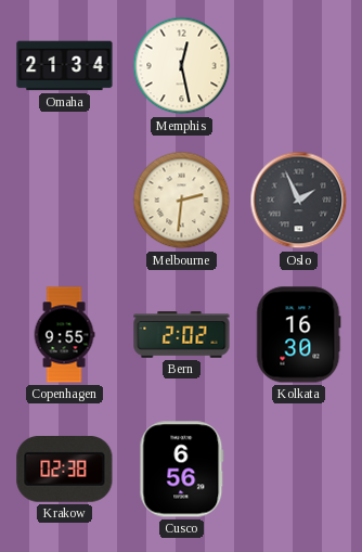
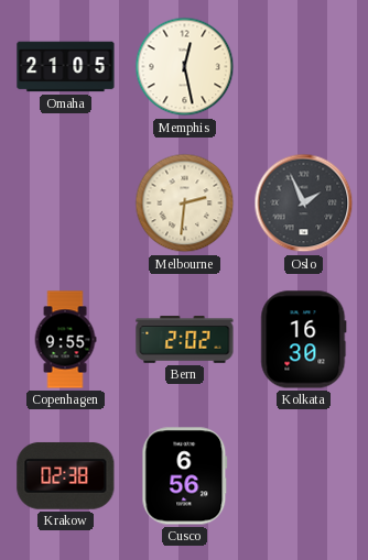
Omaha: 21:34 -> 21:05
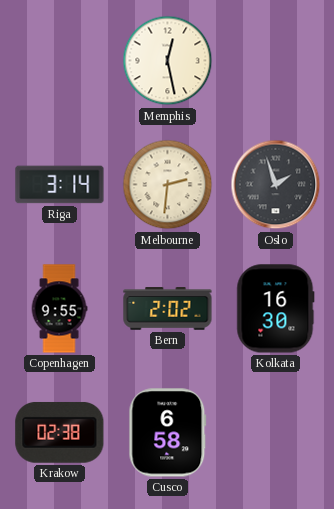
Omaha: 21:05 -> none
Riga: none -> 3:14
Oslo: 1:56 -> 1:57
Cusco: 6:56 -> 6:58
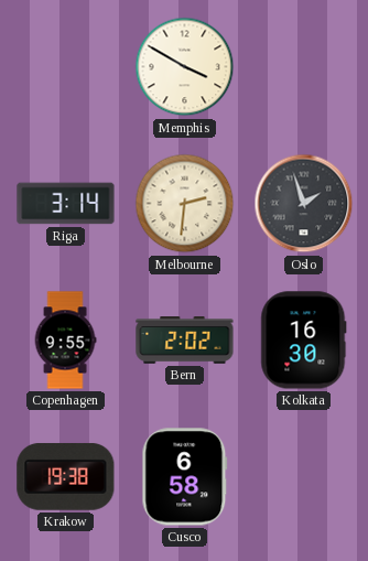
Memphis: 12:28 -> 3:50
Krakow: 02:38 -> 19:38
